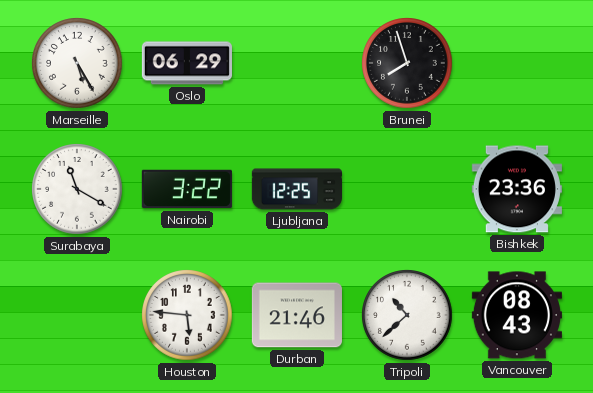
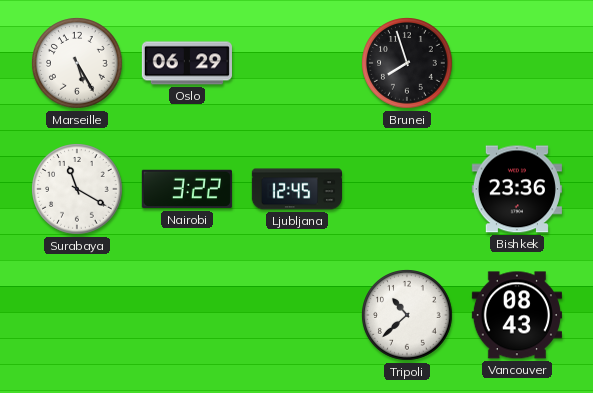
Ljubljana: 12:25 -> 12:45
Houston: 5:46 -> none
Durban: 21:46 -> none
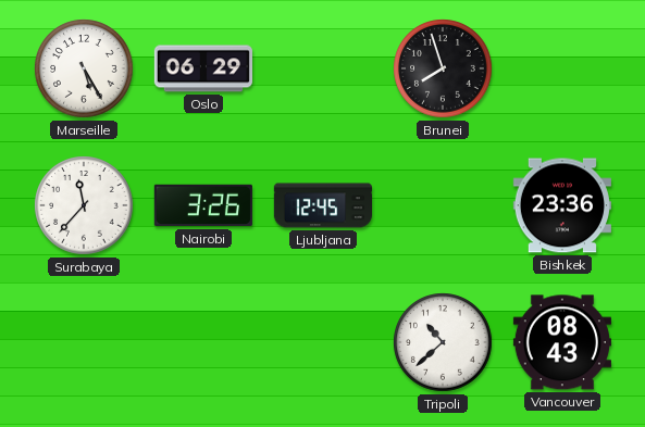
Surabaya: 11:20 -> 11:37
Nairobi: 3:22 -> 3:26
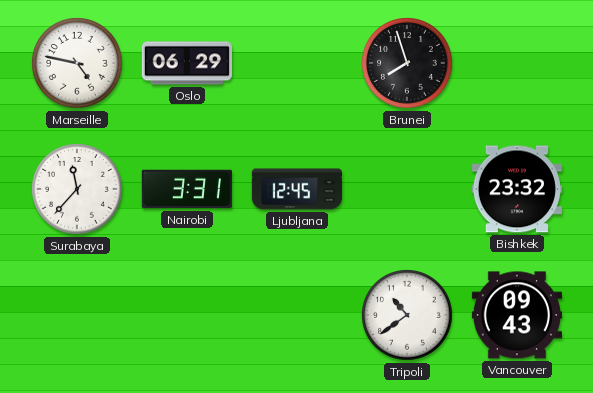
Marseille: 5:25 -> 4:47
Nairobi: 3:26 -> 3:31
Bishkek: 23:36 -> 23:32
Tripoli: 10:38 -> 10:39
Vancouver: 08:43 -> 09:43
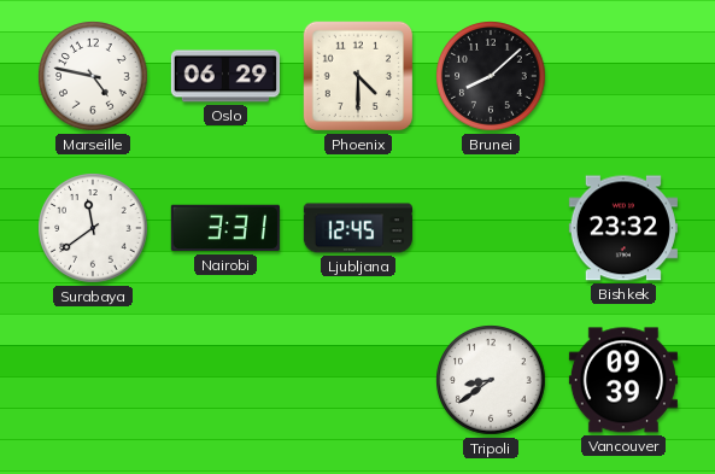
Phoenix: none -> 4:30
Brunei: 7:57 -> 8:08
Surabaya: 11:37 -> 11:39
Tripoli: 10:39 -> 8:39
Vancouver: 09:43 -> 09:39
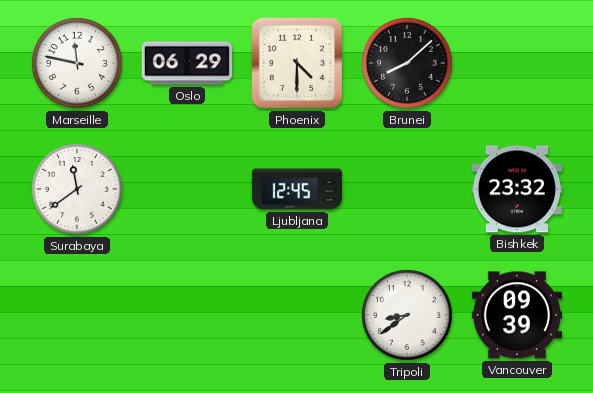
Marseille: 4:47 -> 11:47
Nairobi: 3:31 -> none
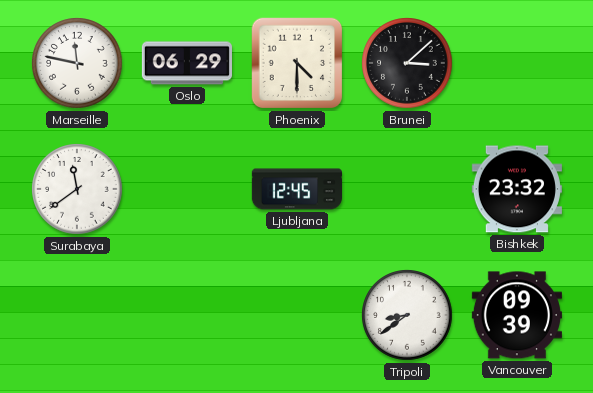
Brunei: 8:08 -> 3:08
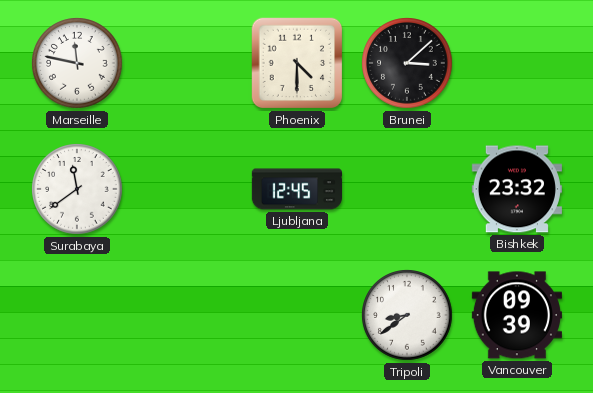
Oslo: 06:29 -> none
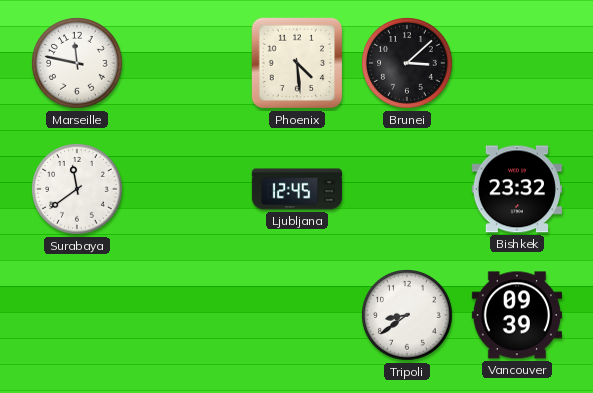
Phoenix: 4:30 -> 4:29
